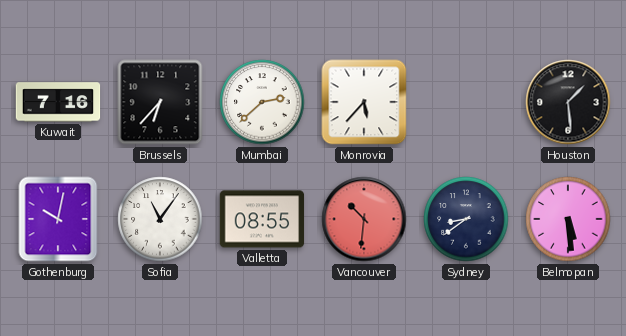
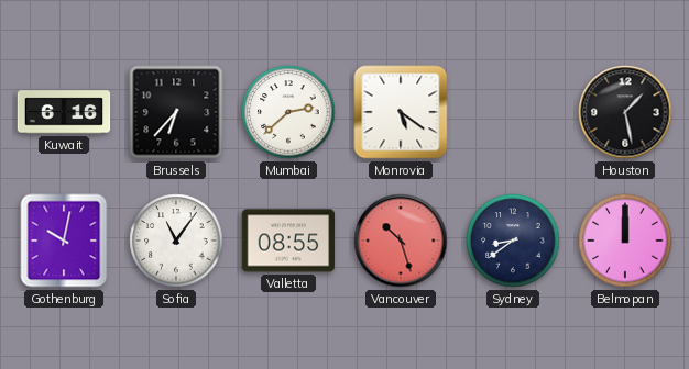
Kuwait: 7:16 -> 6:16
Monrovia: 5:37 -> 5:21
Houston: 1:29 -> 1:28
Vancouver: 10:31 -> 10:27
Belmopan: 5:29 -> 12:00
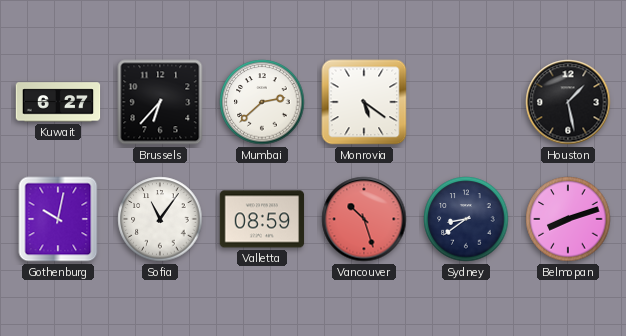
Kuwait: 6:16 -> 6:27
Valletta: 08:55 -> 08:59
Belmopan: 12:00 -> 8:12
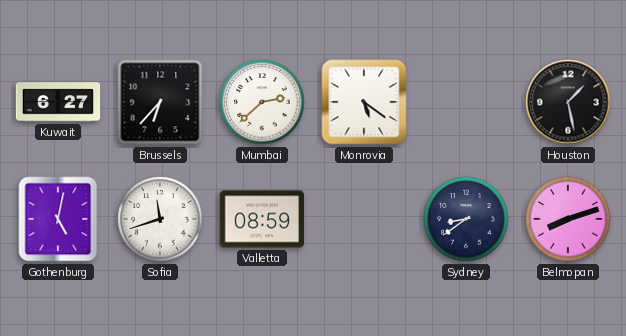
Gothenburg: 10:02 -> 5:02
Sofia: 11:06 -> 11:42
Vancouver: 10:27 -> none
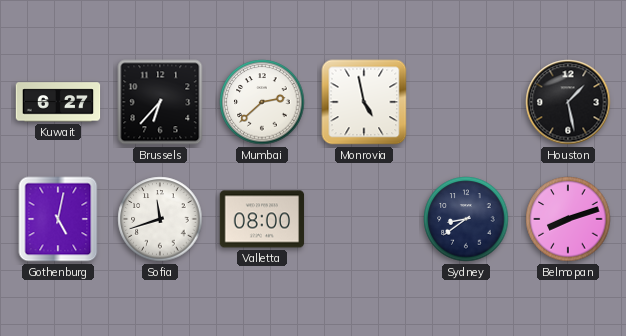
Monrovia: 5:21 -> 4:58
Valletta: 08:59 -> 08:00
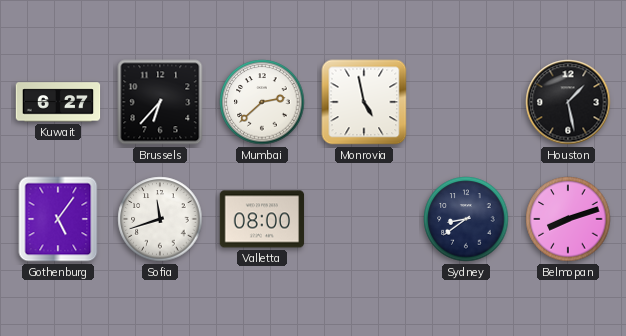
Gothenburg: 5:02 -> 5:06
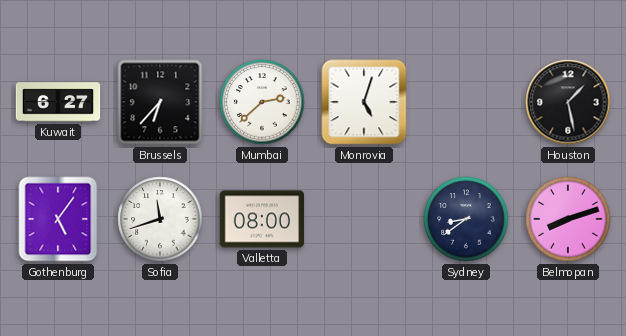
Monrovia: 4:58 -> 5:03
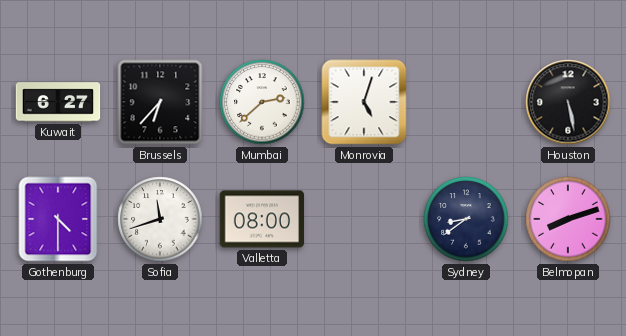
Houston: 1:28 -> 5:28
Gothenburg: 5:06 -> 4:30
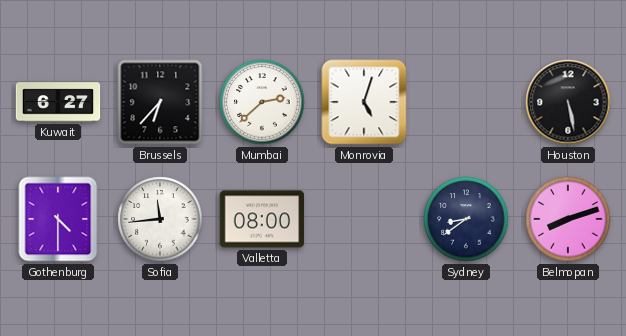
Sofia: 11:42 -> 11:44
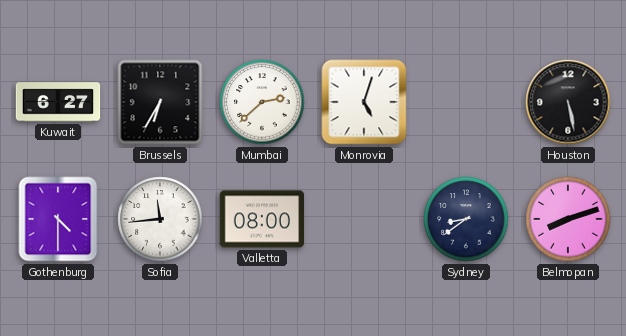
Brussels: 6:37 -> 6:35
